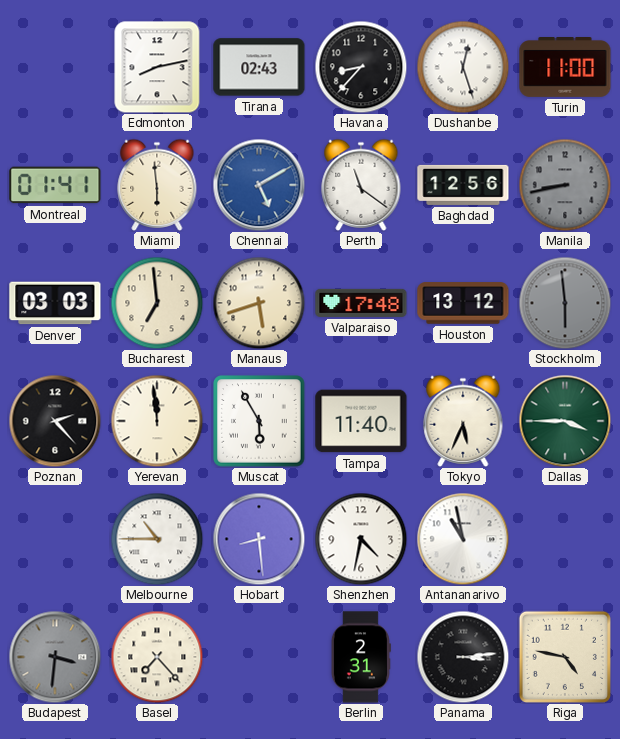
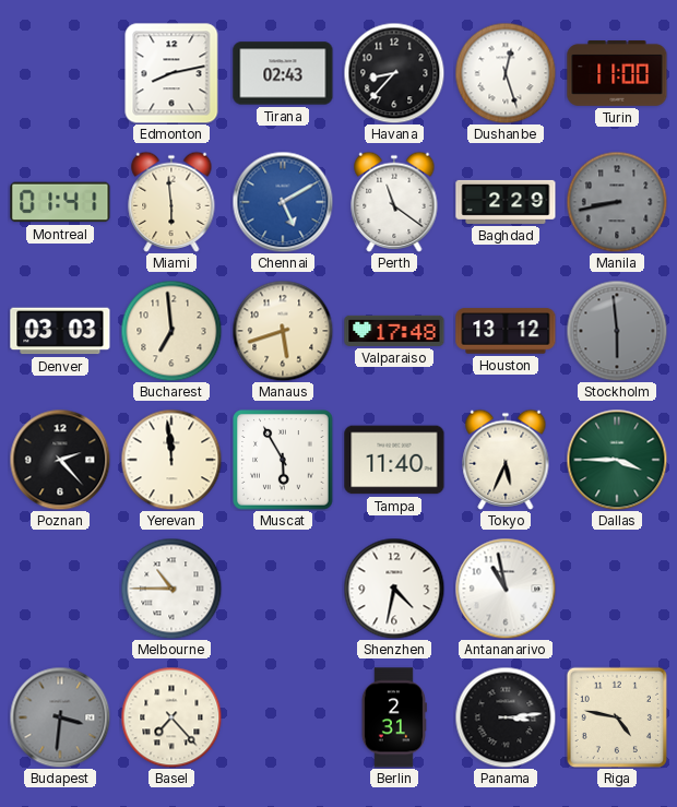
Baghdad: 12:56 -> 2:29
Hobart: 8:29 -> none
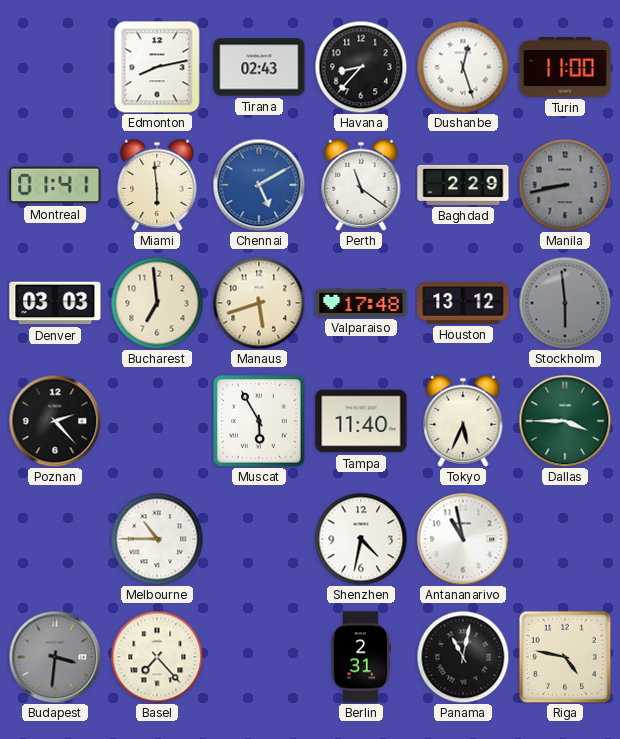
Yerevan: 11:59 -> none
Panama: 3:14 -> 11:02
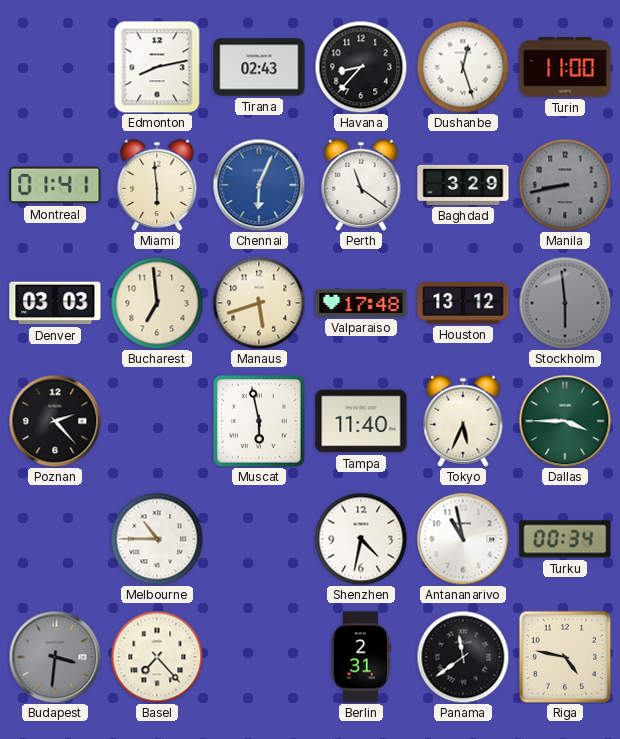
Chennai: 5:10 -> 6:04
Baghdad: 2:29 -> 3:29
Muscat: 5:55 -> 5:58
Turku: none -> 00:34
Panama: 11:02 -> 11:39
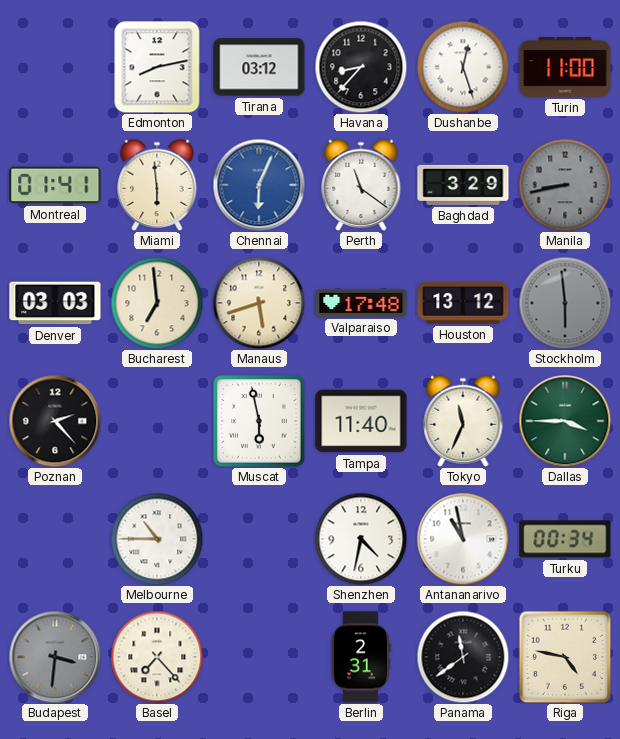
Tirana: 02:43 -> 03:12
Tokyo: 5:34 -> 11:34
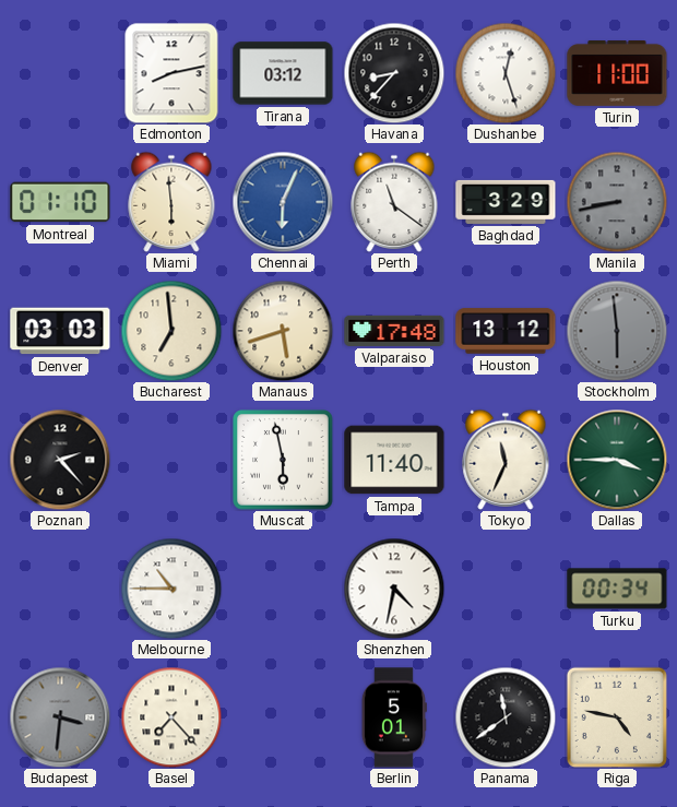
Montreal: 01:41 -> 01:10
Antananarivo: 10:58 -> none
Berlin: 2:31 -> 5:01
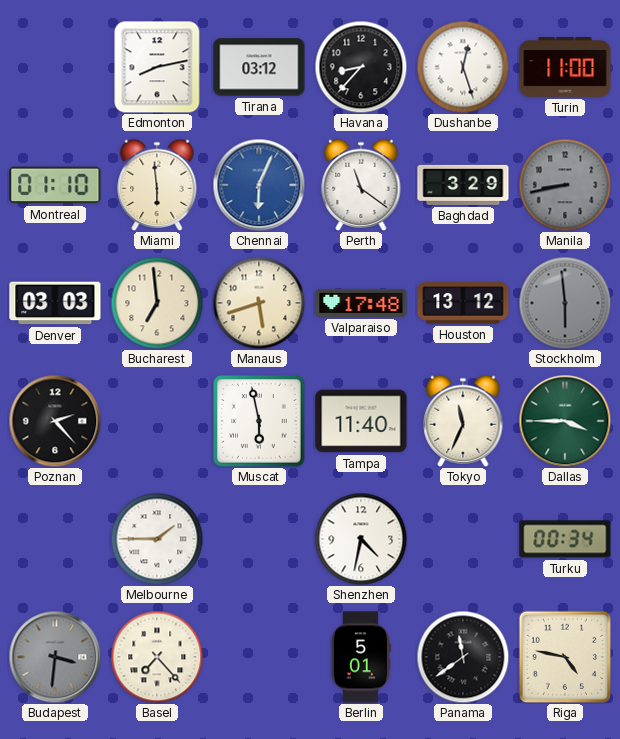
Melbourne: 10:45 -> 1:45
